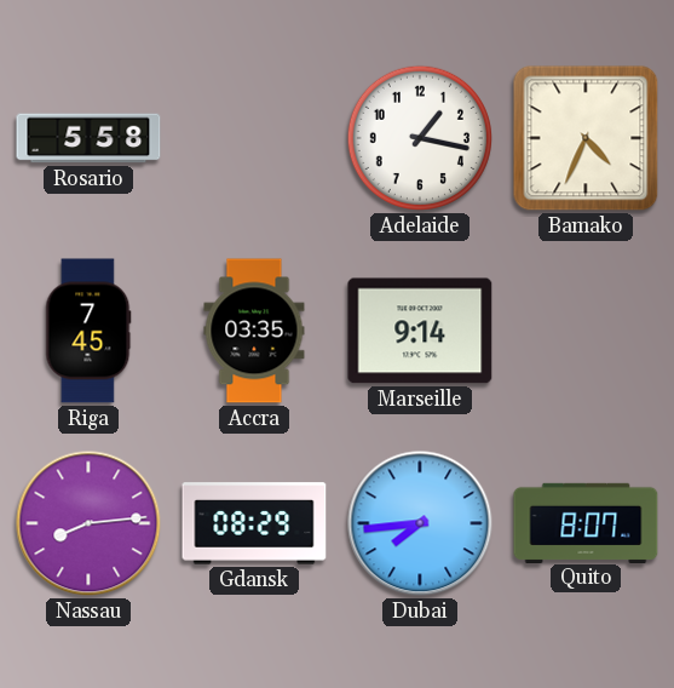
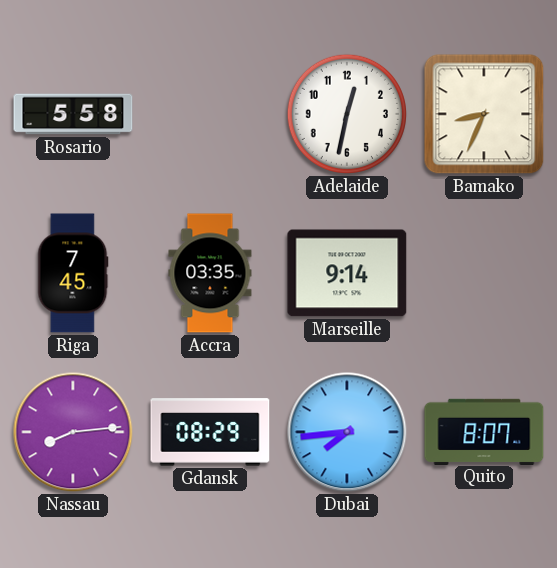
Adelaide: 1:17 -> 12:32
Bamako: 4:34 -> 8:34
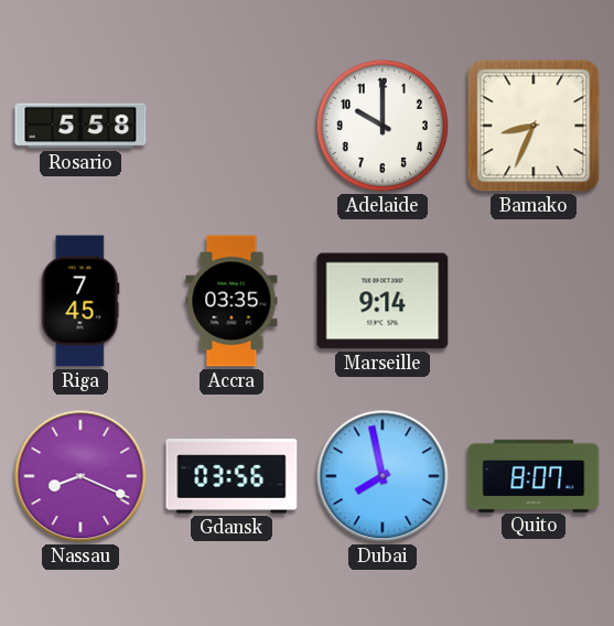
Adelaide: 12:32 -> 10:00
Nassau: 8:14 -> 8:19
Gdansk: 08:29 -> 03:56
Dubai: 7:44 -> 7:58
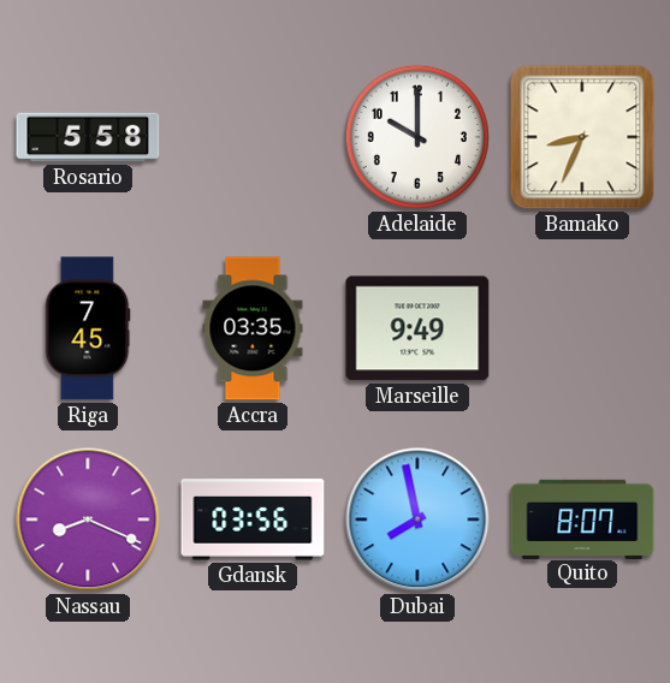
Marseille: 9:14 -> 9:49
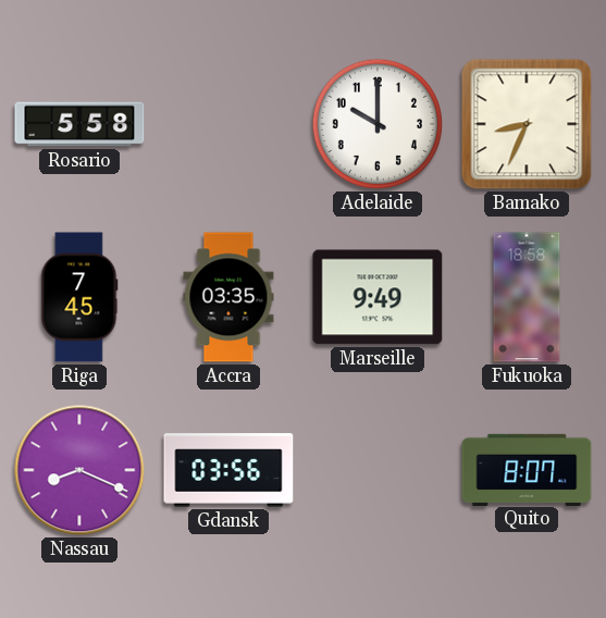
Fukuoka: none -> 18:58
Dubai: 7:58 -> none
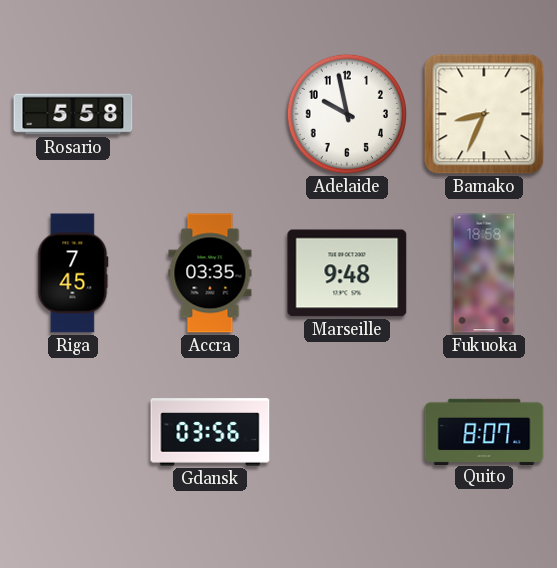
Adelaide: 10:00 -> 9:58
Marseille: 9:49 -> 9:48
Nassau: 8:19 -> none
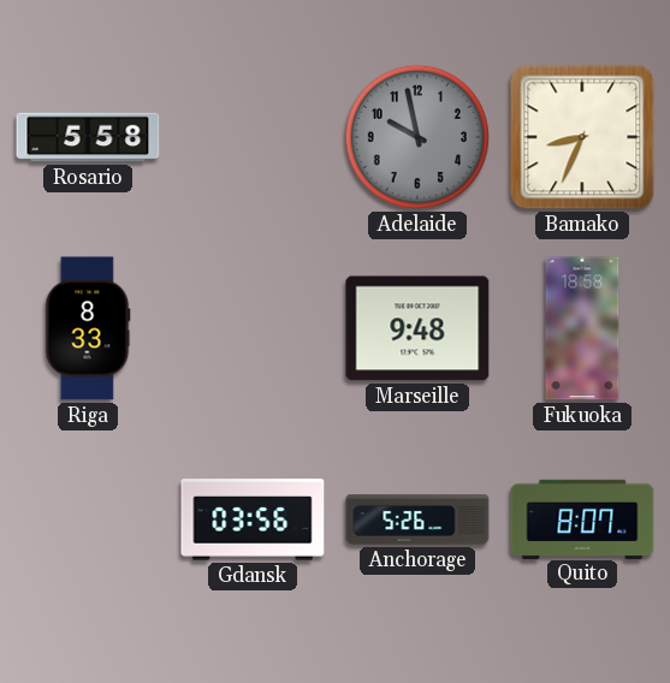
Adelaide dial: white -> grey
Riga: 7:45 -> 8:33
Accra: 03:35 -> none
Anchorage: none -> 5:26
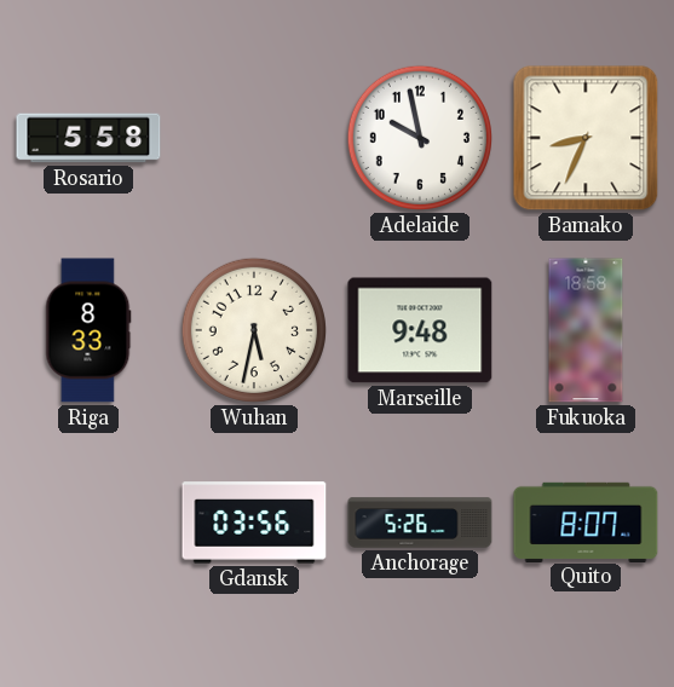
Adelaide dial: grey -> white
Wuhan: none -> 5:32
